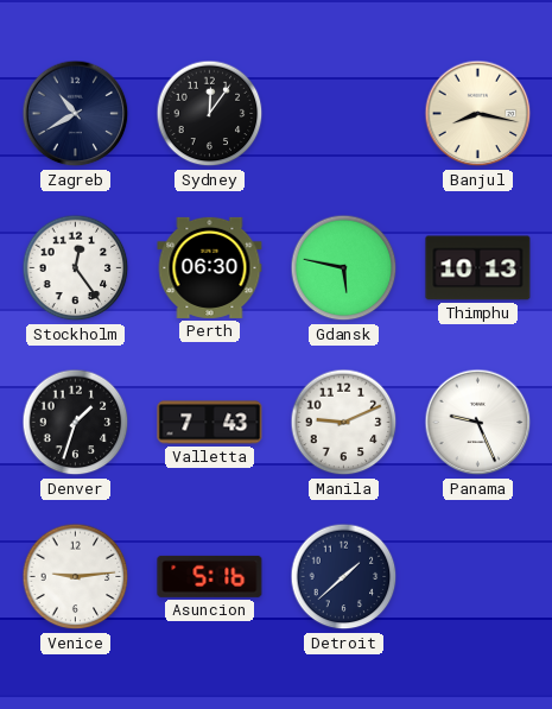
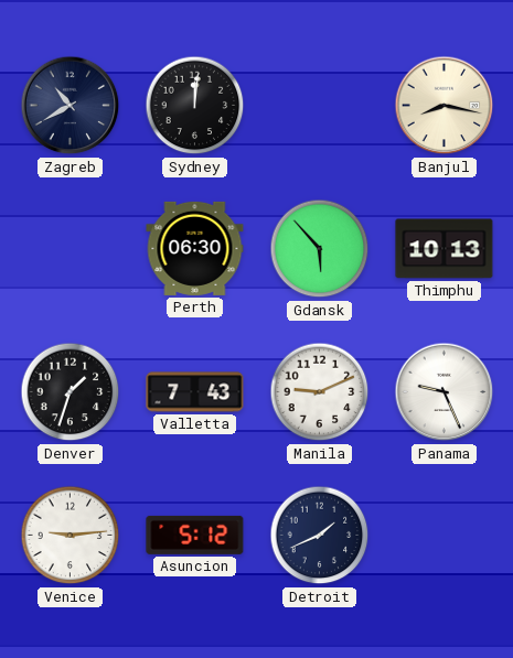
Sydney: 12:06 -> 12:01
Stockholm: 12:24 -> none
Gdansk: 5:47 -> 5:53
Asuncion: 5:16 -> 5:12
Detroit: 1:38 -> 1:41
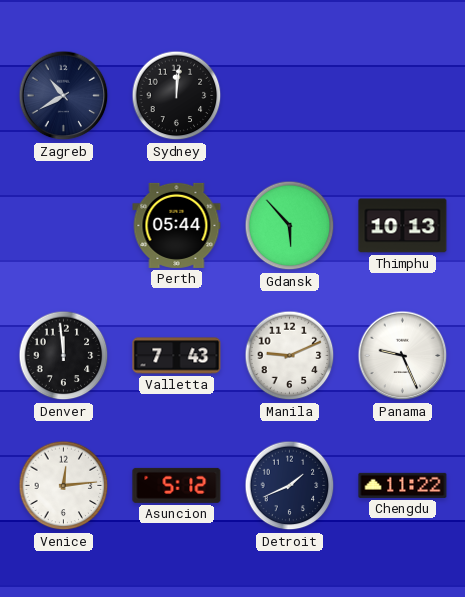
Banjul: 8:17 -> none
Perth: 06:30 -> 05:44
Denver: 1:33 -> 11:59
Venice: 9:14 -> 12:14
Chengdu: none -> 11:22
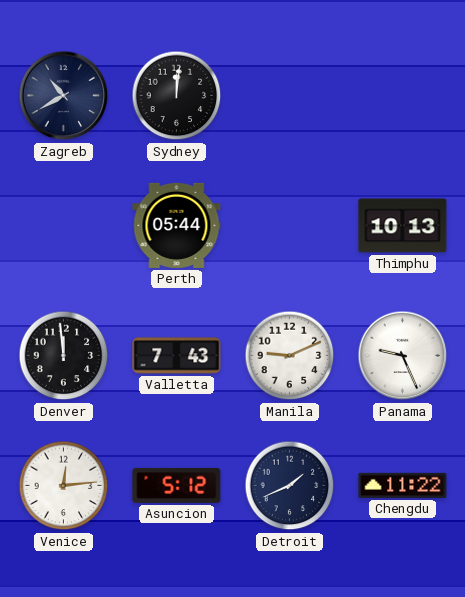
Gdansk: 5:53 -> none
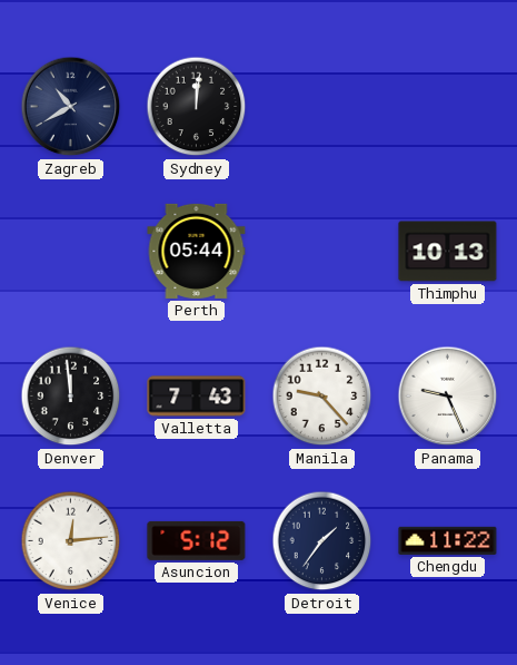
Manila: 9:11 -> 9:23
Detroit: 1:41 -> 1:36
